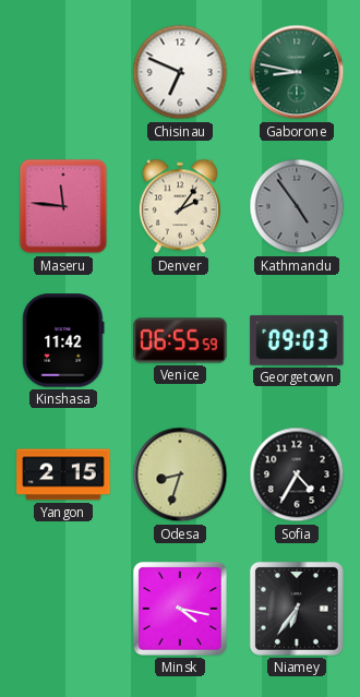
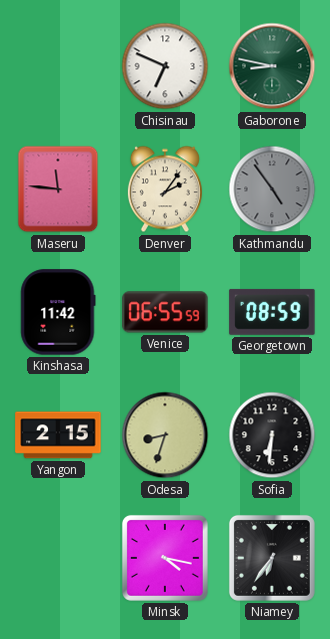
Georgetown: 09:03 -> 08:59
Sofia: 4:35 -> 6:31
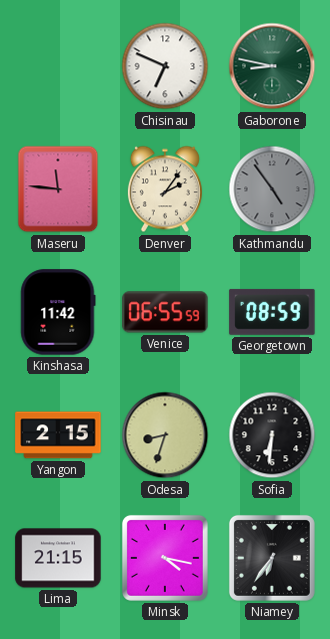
Lima: none -> 21:15
